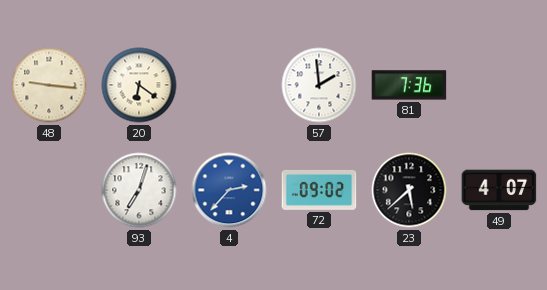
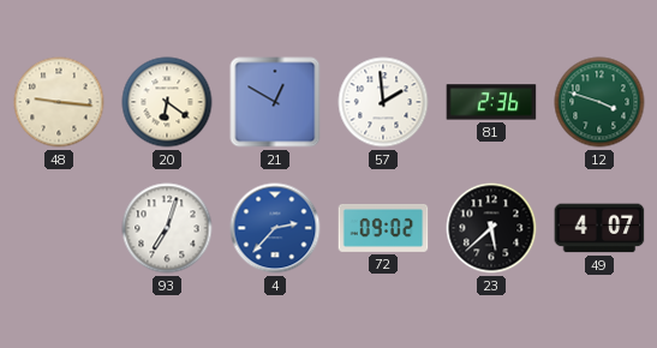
21: none -> 12:50
81: 7:36 -> 2:36
12: none -> 3:48
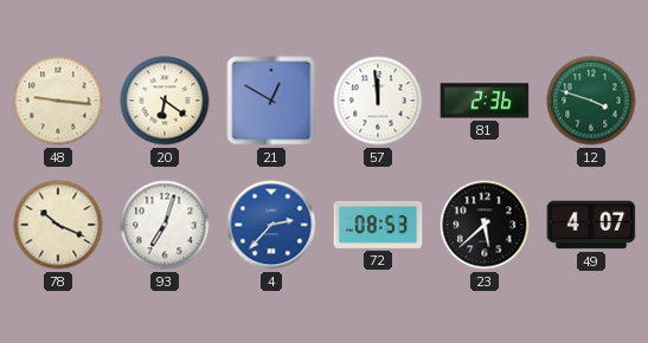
57: 1:59 -> 11:59
78: none -> 10:19
72: 09:02 -> 08:53
